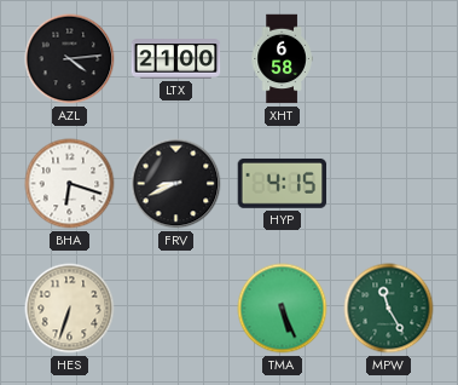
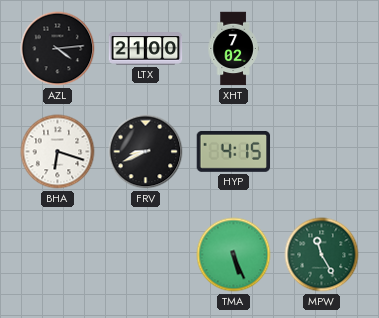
XHT: 6:58 -> 7:02
HES: 6:33 -> none
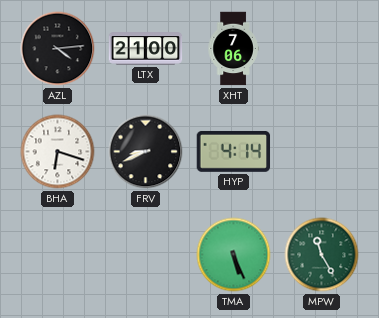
XHT: 7:02 -> 7:06
HYP: 4:15 -> 4:14
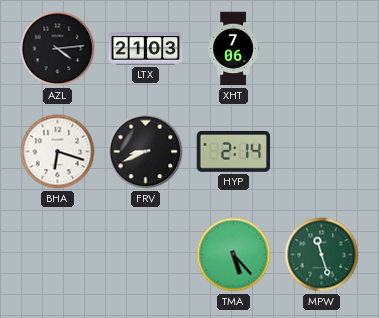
LTX: 21:00 -> 21:03
HYP: 4:14 -> 2:14
TMA: 5:26 -> 5:23
MPW: 11:25 -> 11:27
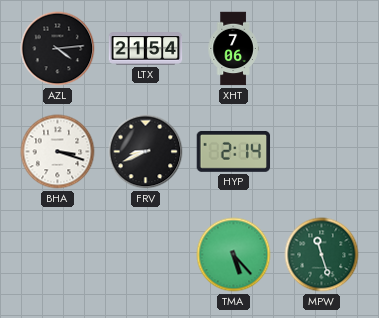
LTX: 21:03 -> 21:54
BHA: 6:18 -> 3:18
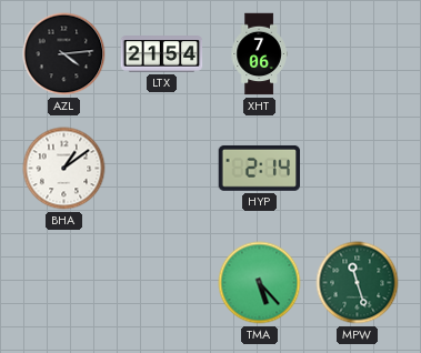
BHA: 3:18 -> 1:09
FRV: 8:41 -> none
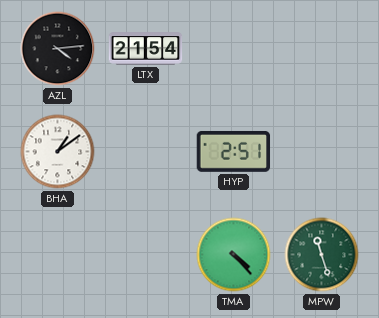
XHT: 7:06 -> none
HYP: 2:14 -> 2:51
TMA: 5:23 -> 4:23
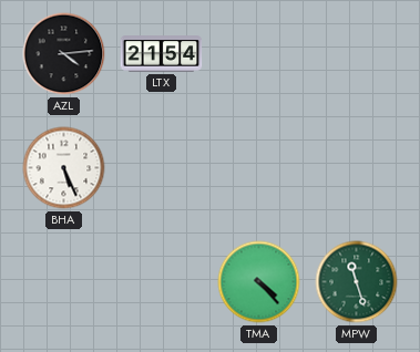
BHA: 1:09 -> 5:26
HYP: 2:51 -> none
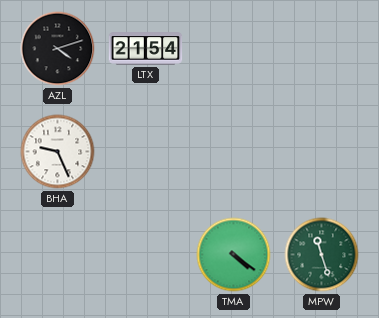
AZL: 4:14 -> 4:12
BHA: 5:26 -> 9:26
TMA: 4:23 -> 4:21
